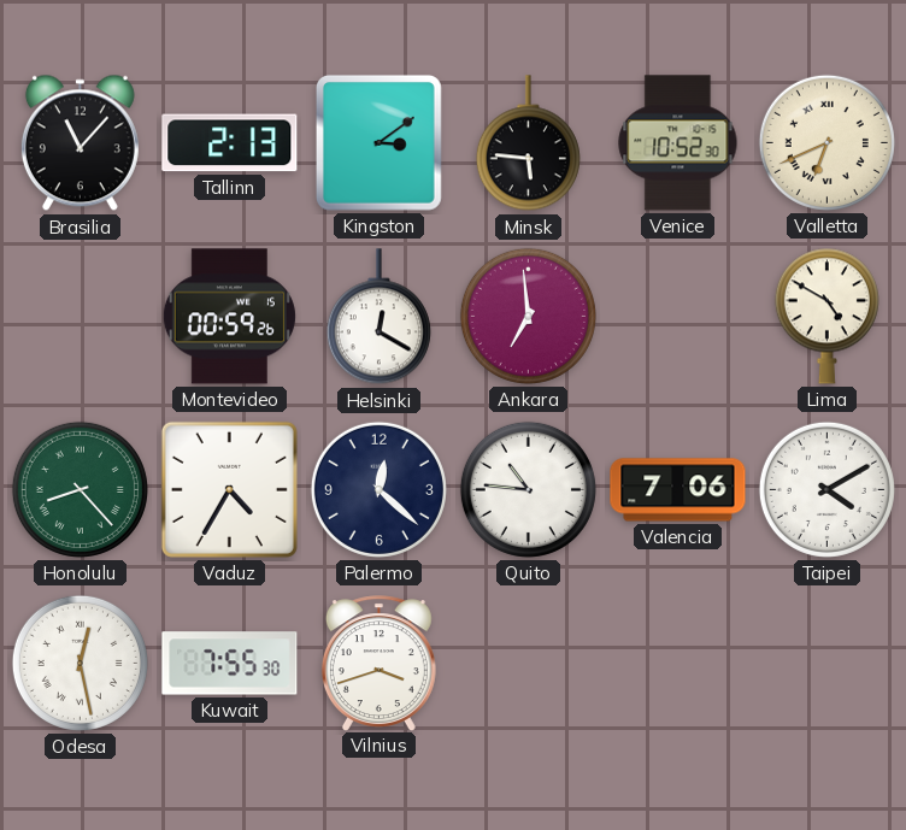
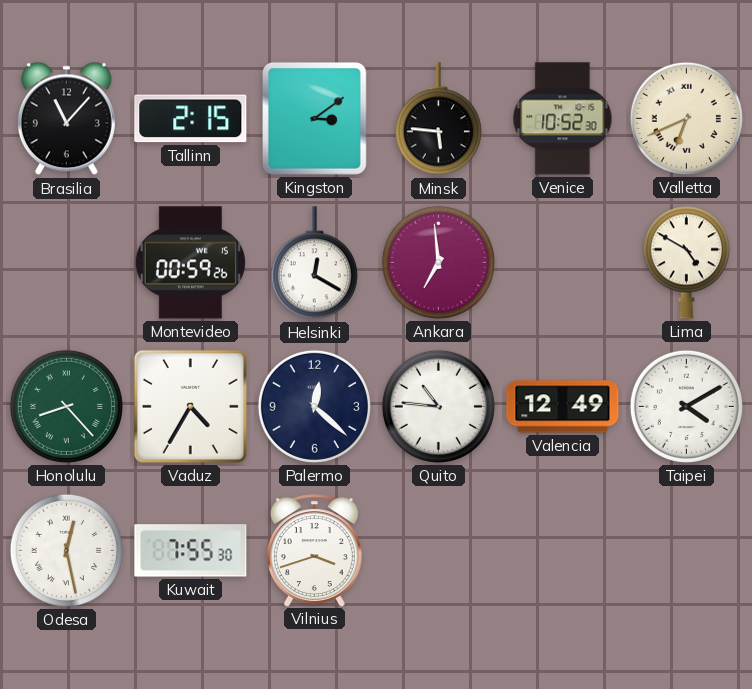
Tallinn: 2:13 -> 2:15
Valencia: 7:06 -> 12:49
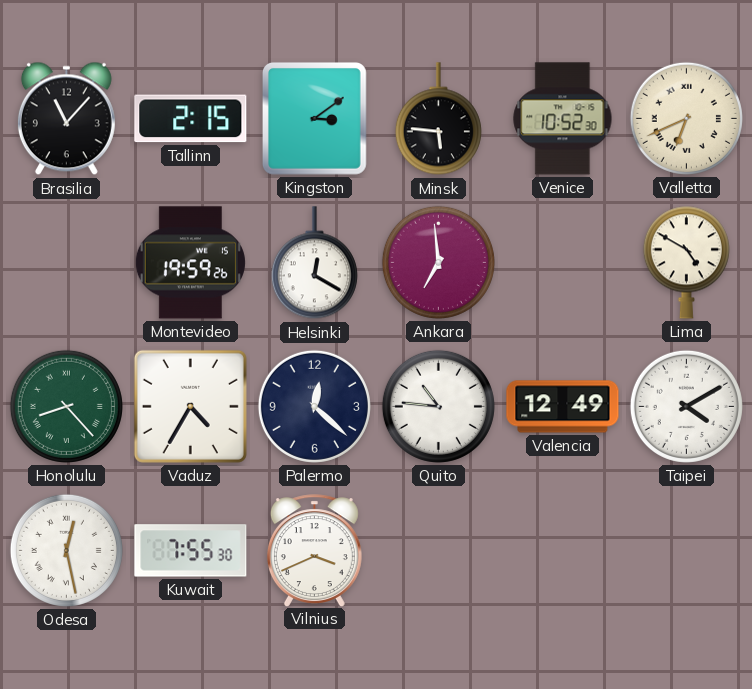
Montevideo: 00:59 -> 19:59
Vilnius: 3:42 -> 3:41
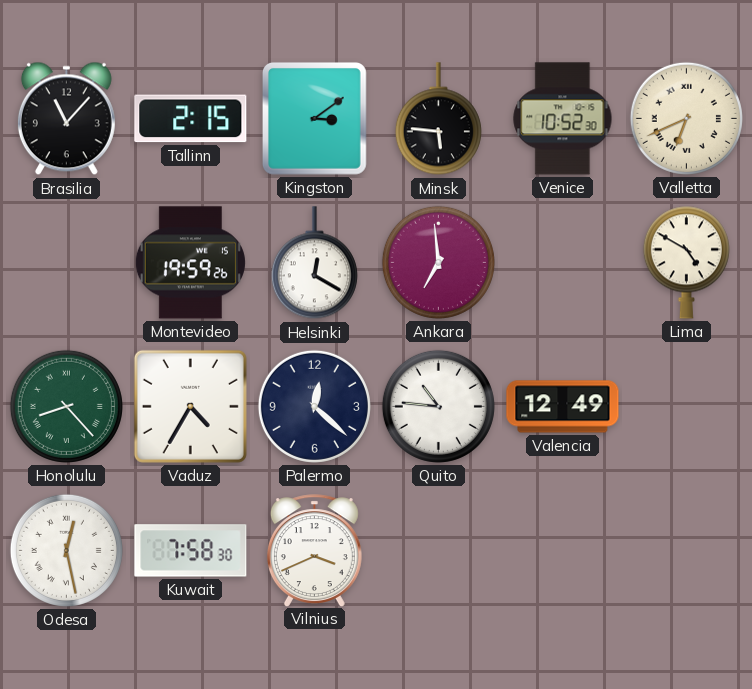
Taipei: 4:10 -> none
Kuwait: 7:55 -> 7:58
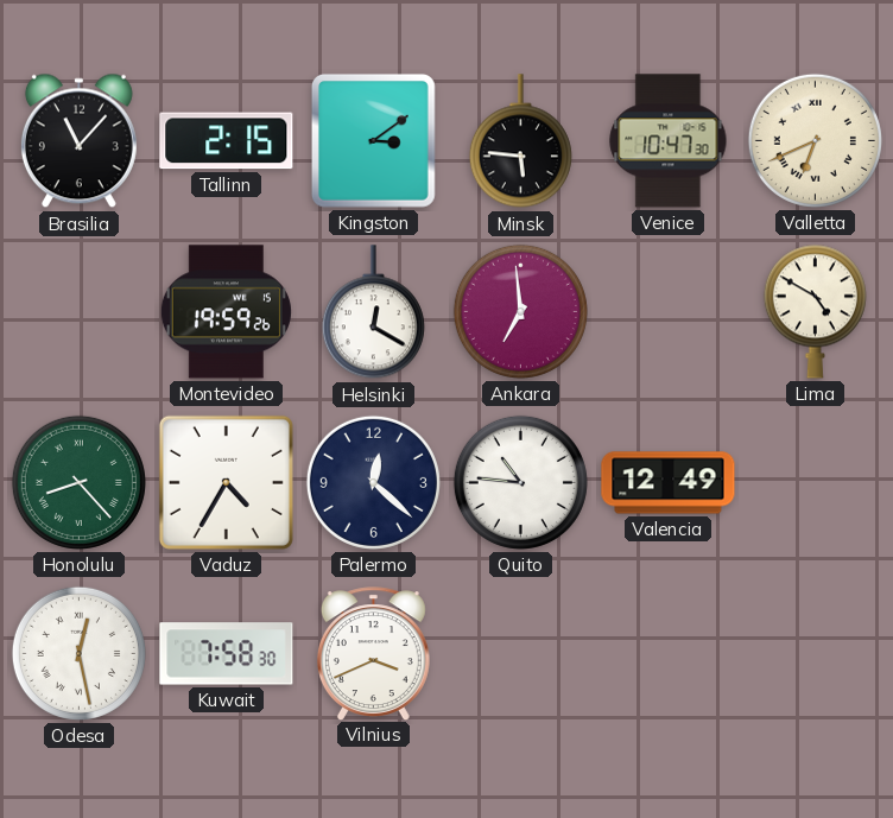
Venice: 10:52 -> 10:47
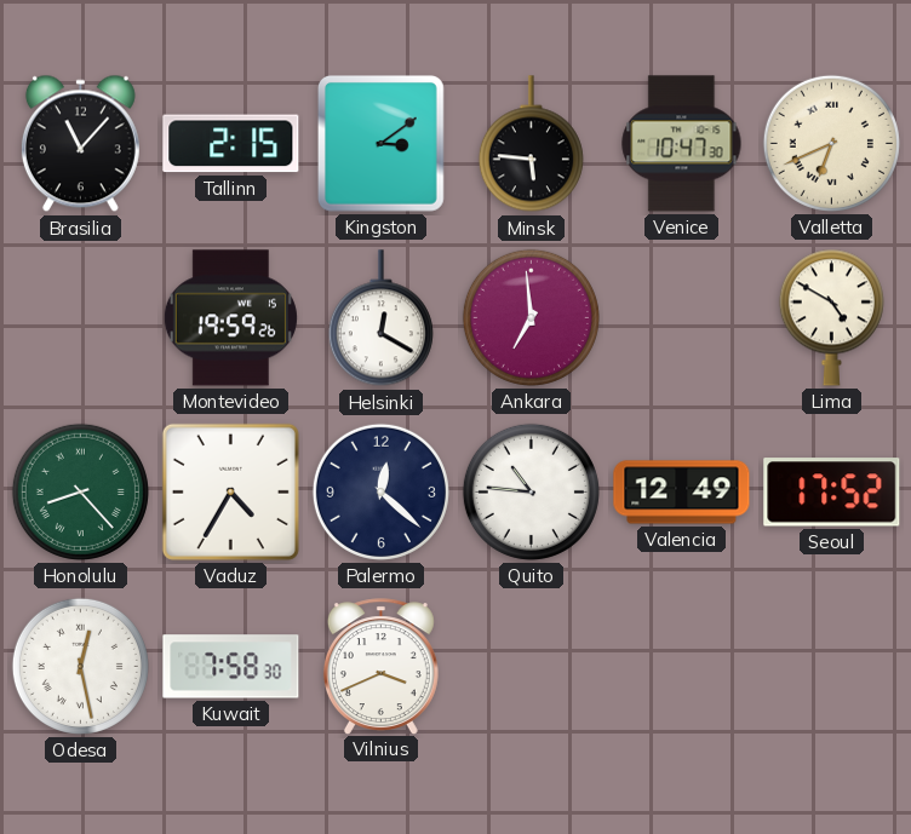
Seoul: none -> 17:52
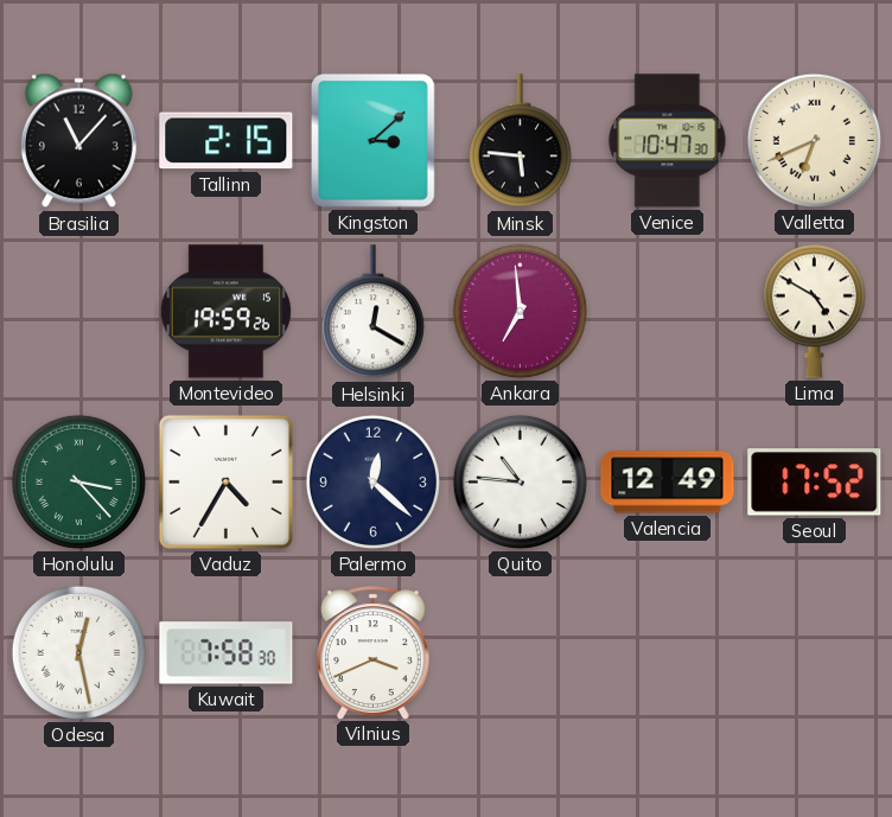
Kingston: 3:09 -> 3:08
Honolulu: 8:23 -> 3:23
